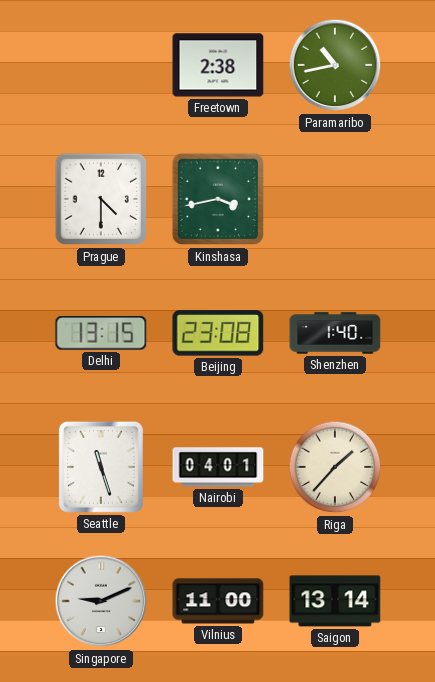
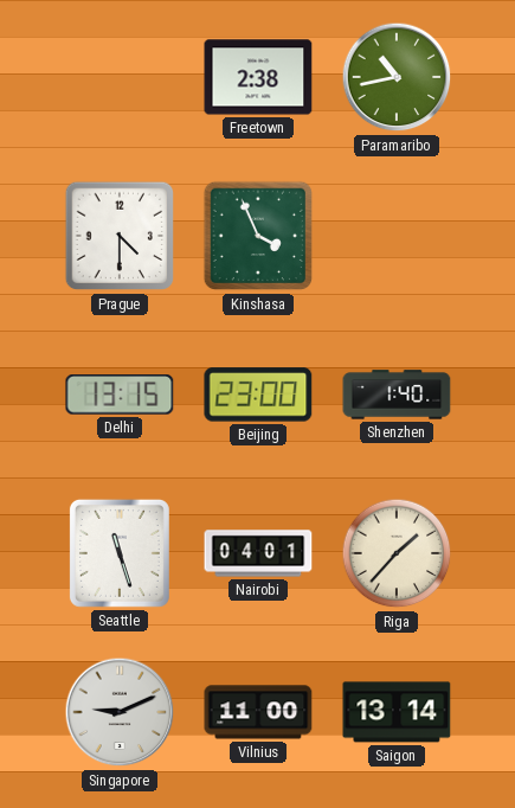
Kinshasa: 3:43 -> 3:56
Beijing: 23:08 -> 23:00
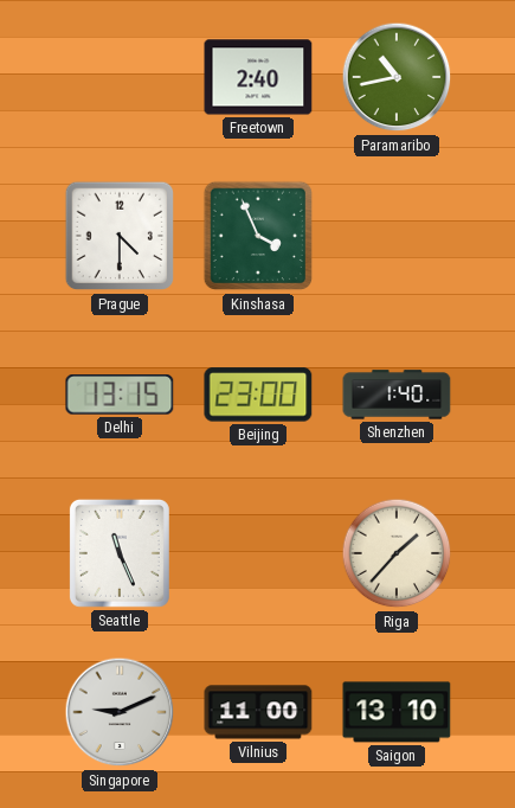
Freetown: 2:38 -> 2:40
Seattle: 11:27 -> 11:26
Nairobi: 04:01 -> none
Saigon: 13:14 -> 13:10
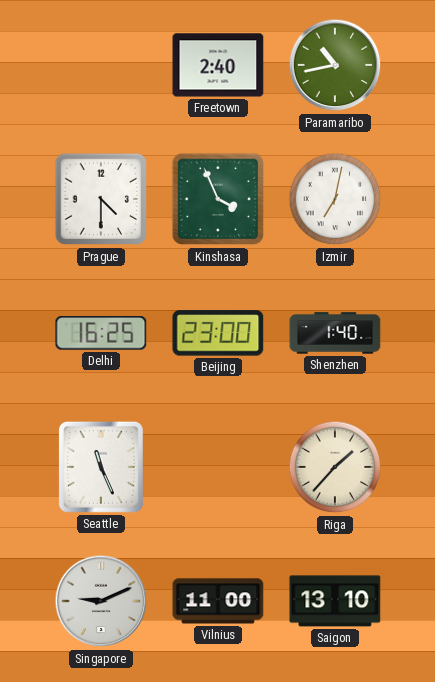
Izmir: none -> 7:02
Delhi: 13:15 -> 16:25
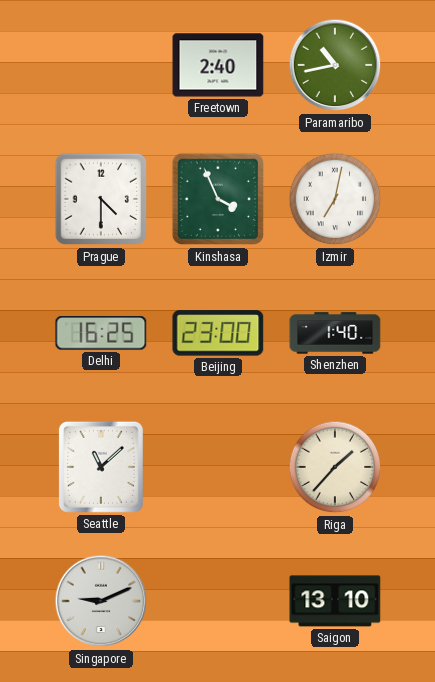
Seattle: 11:26 -> 11:08
Vilnius: 11:00 -> none
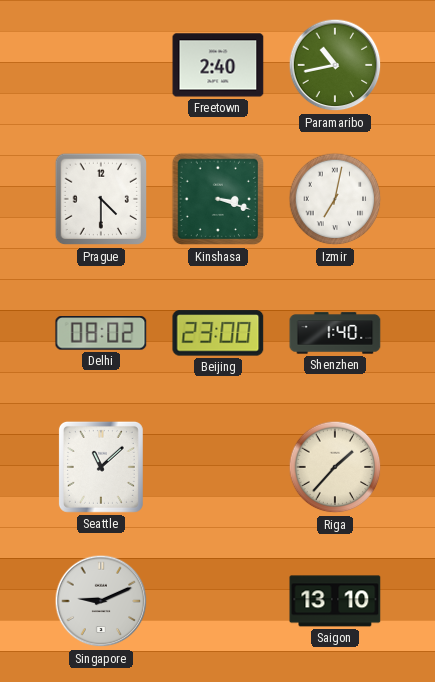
Kinshasa: 3:56 -> 3:18
Delhi: 16:25 -> 08:02
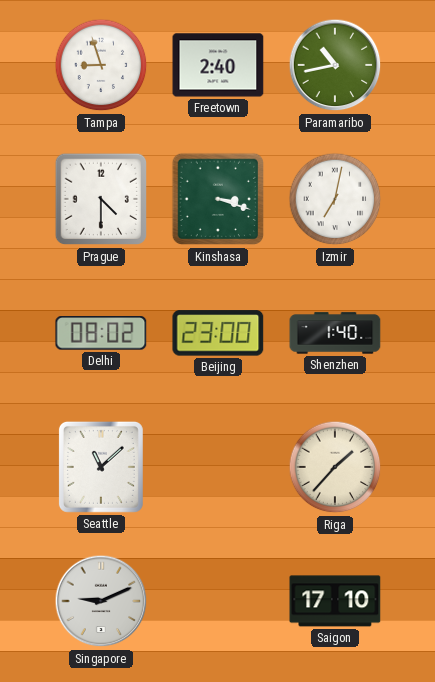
Tampa: none -> 8:57
Saigon: 13:10 -> 17:10
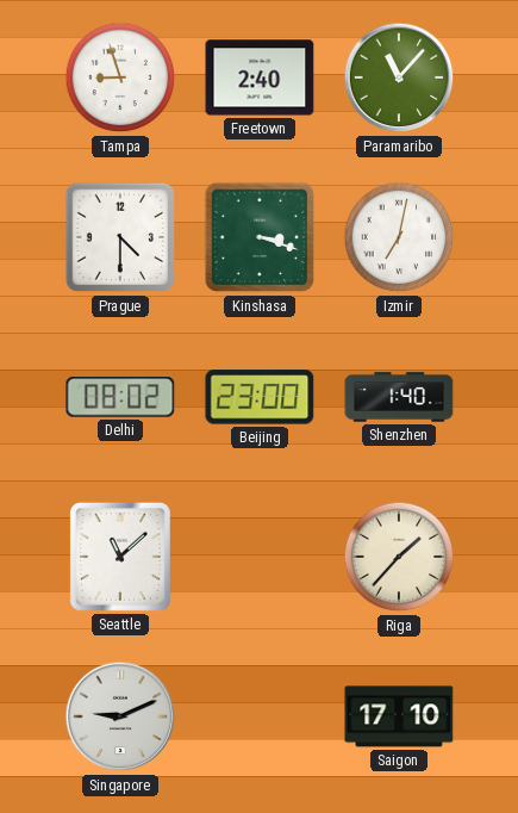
Paramaribo: 10:43 -> 11:07
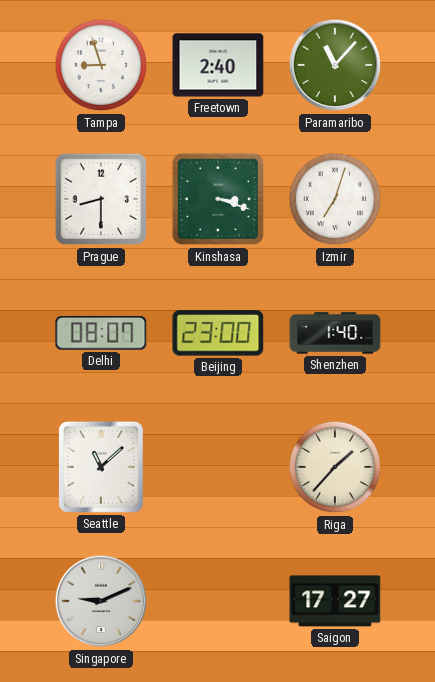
Prague: 4:30 -> 8:30
Izmir: 7:02 -> 7:03
Delhi: 08:02 -> 08:07
Saigon: 17:10 -> 17:27
